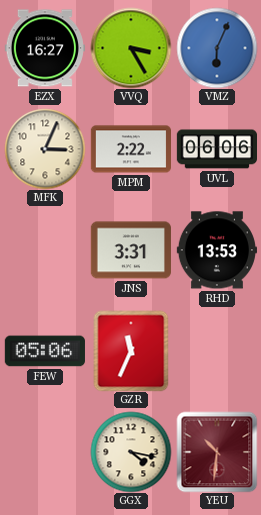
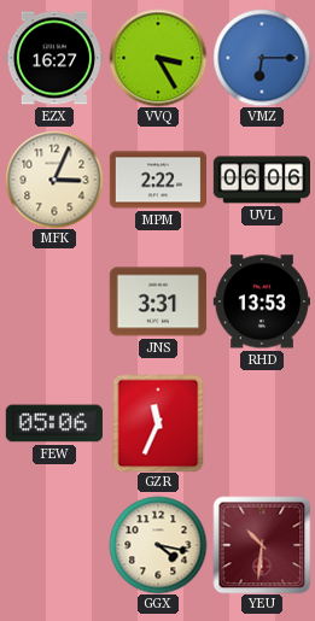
VMZ: 6:04 -> 6:15
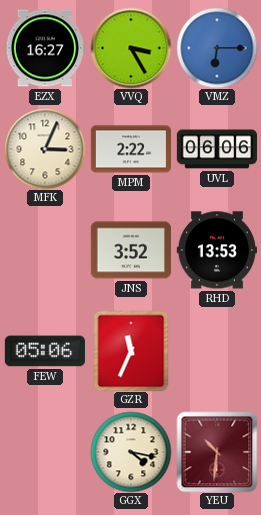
JNS: 3:31 -> 3:52
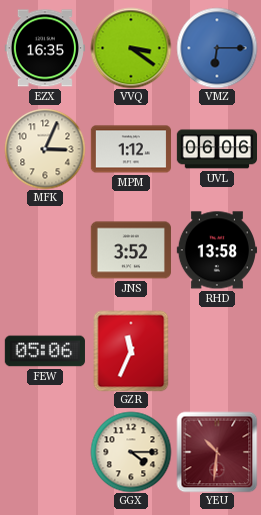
EZX: 16:27 -> 16:35
VVQ: 3:25 -> 3:21
MPM: 2:22 -> 1:12
RHD: 13:53 -> 13:58
GGX: 4:17 -> 4:15
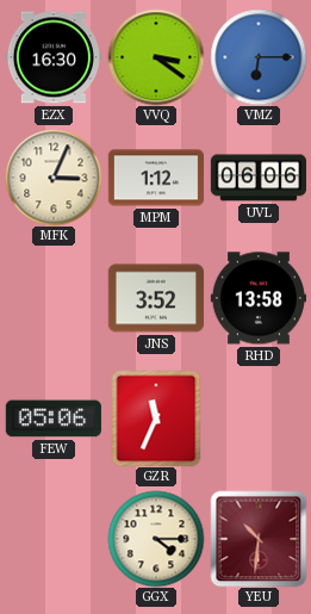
EZX: 16:35 -> 16:30
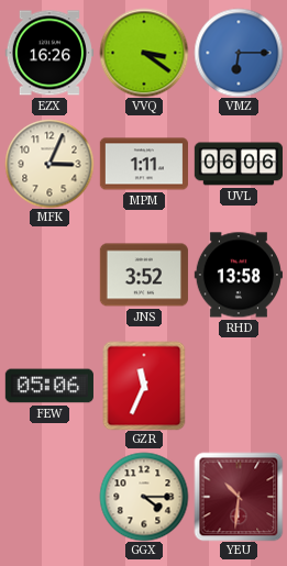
EZX: 16:30 -> 16:26
MPM: 1:12 -> 1:11
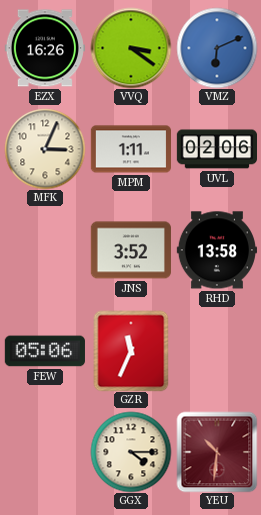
VMZ: 6:15 -> 6:11
UVL: 06:06 -> 02:06
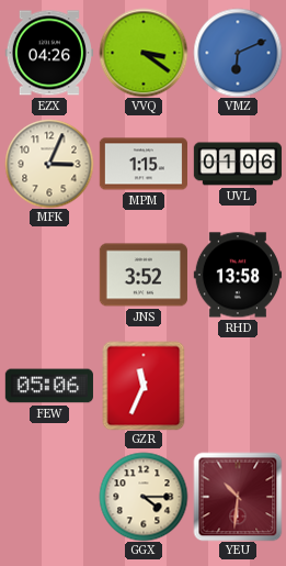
EZX: 16:26 -> 04:26
MPM: 1:11 -> 1:15
UVL: 02:06 -> 01:06
